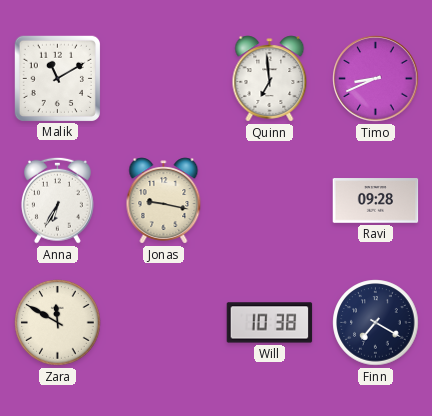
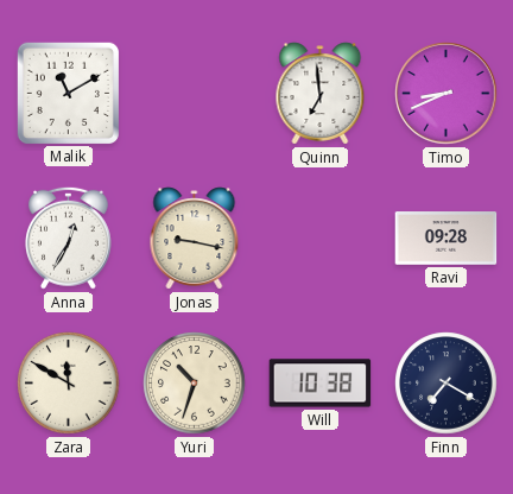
Anna: 6:35 -> 12:35
Yuri: none -> 10:33
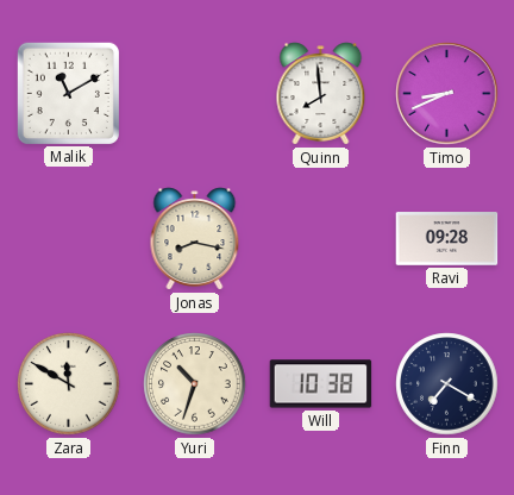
Quinn: 6:59 -> 7:59
Anna: 12:35 -> none
Jonas: 9:17 -> 8:17
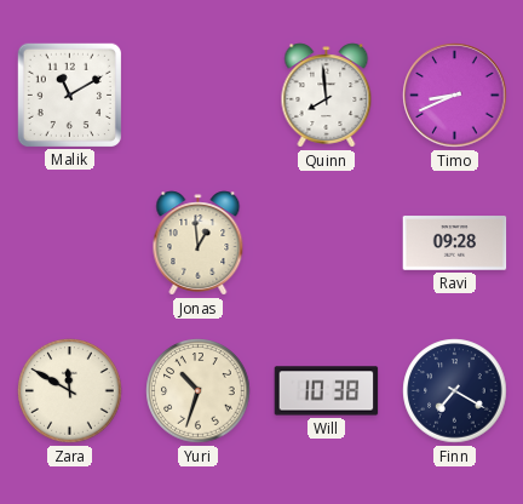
Jonas: 8:17 -> 12:59
